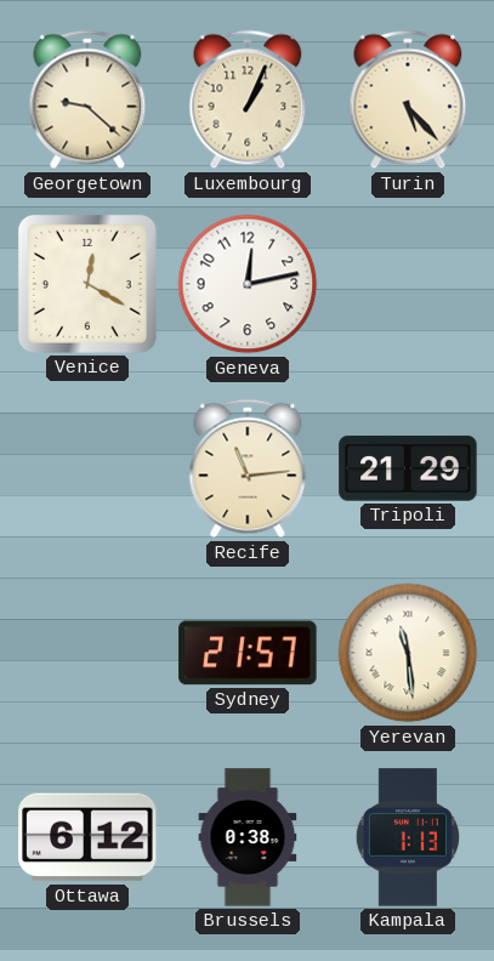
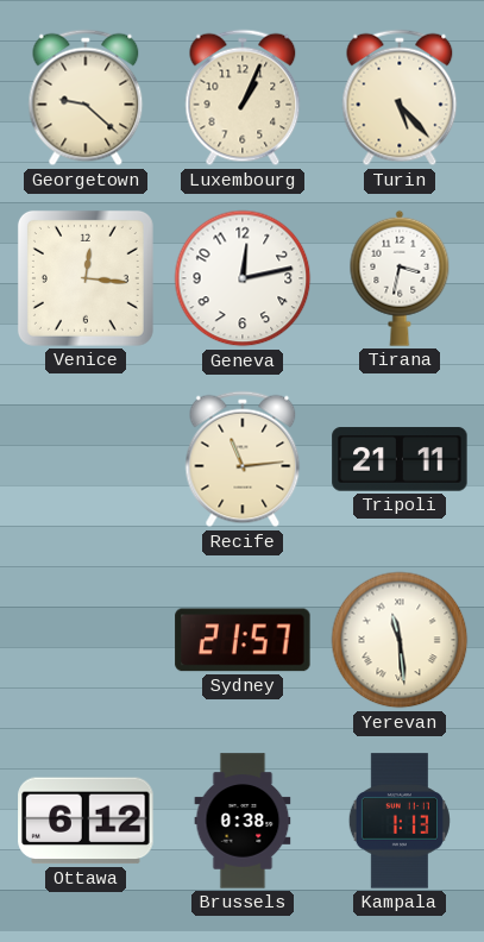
Venice: 12:20 -> 12:16
Tirana: none -> 3:32
Tripoli: 21:29 -> 21:11
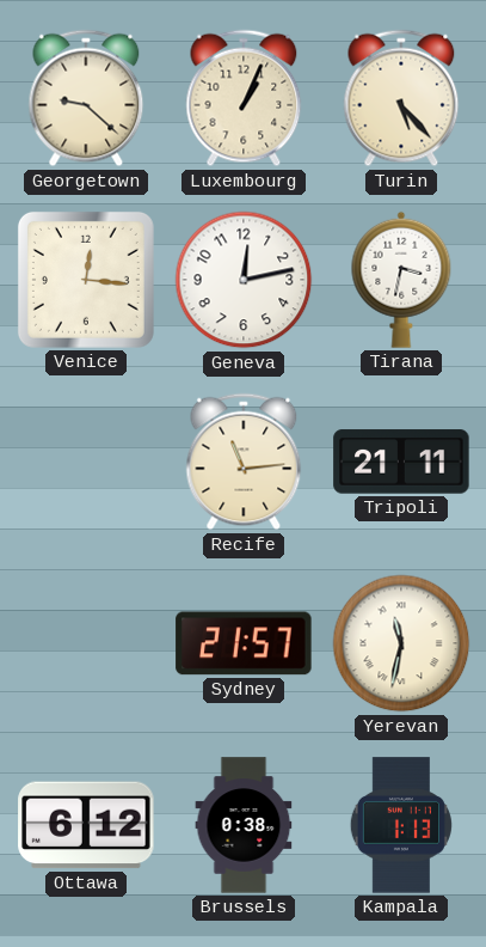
Yerevan: 11:29 -> 11:32
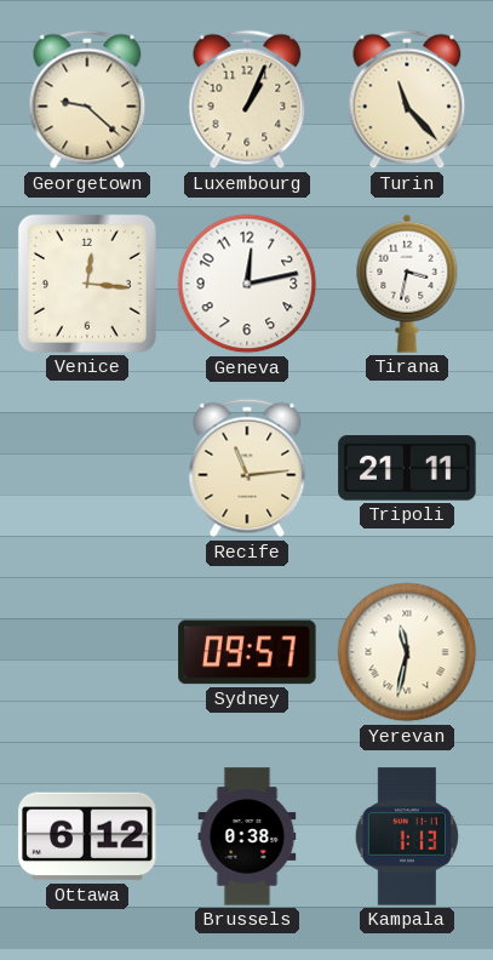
Turin: 5:23 -> 11:23
Sydney: 21:57 -> 09:57
